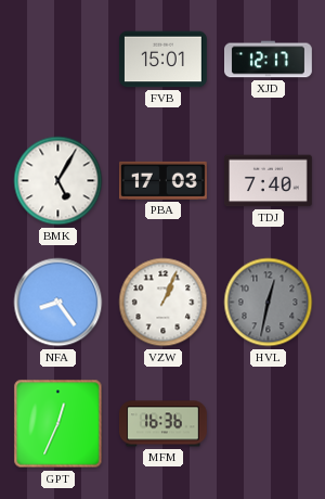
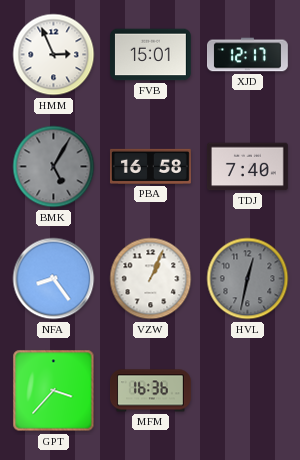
HMM: none -> 2:56
BMK dial: white -> grey
PBA: 17:03 -> 16:58
GPT: 12:34 -> 3:37
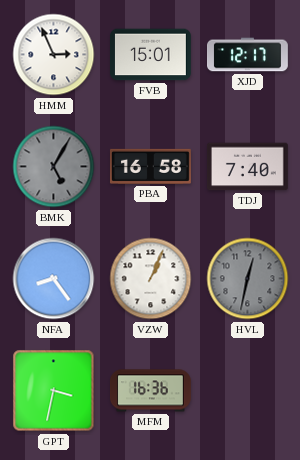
GPT: 3:37 -> 3:32
